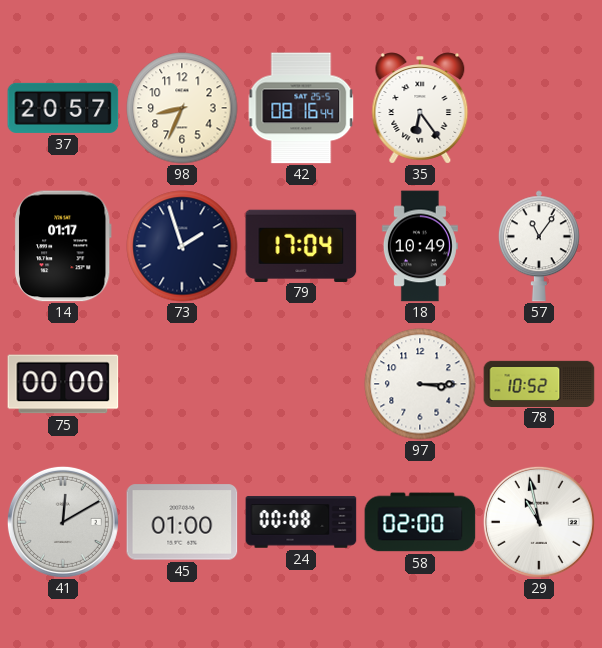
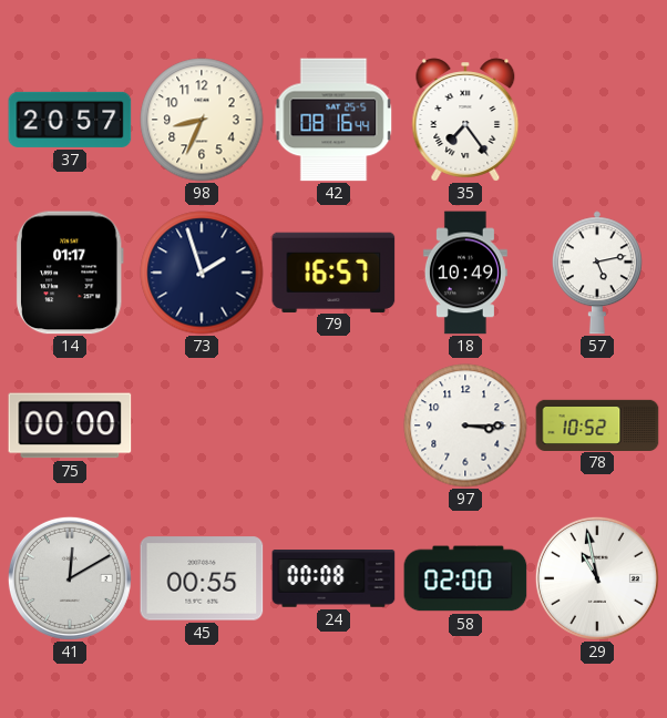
35: 6:24 -> 7:24
79: 17:04 -> 16:57
57: 11:06 -> 5:13
45: 01:00 -> 00:55
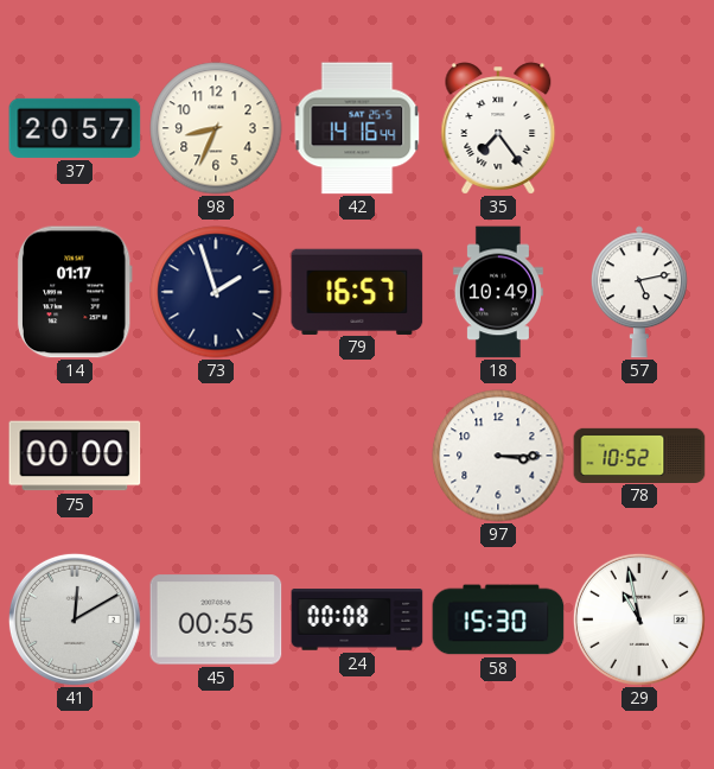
42: 08:16 -> 14:16
58: 02:00 -> 15:30
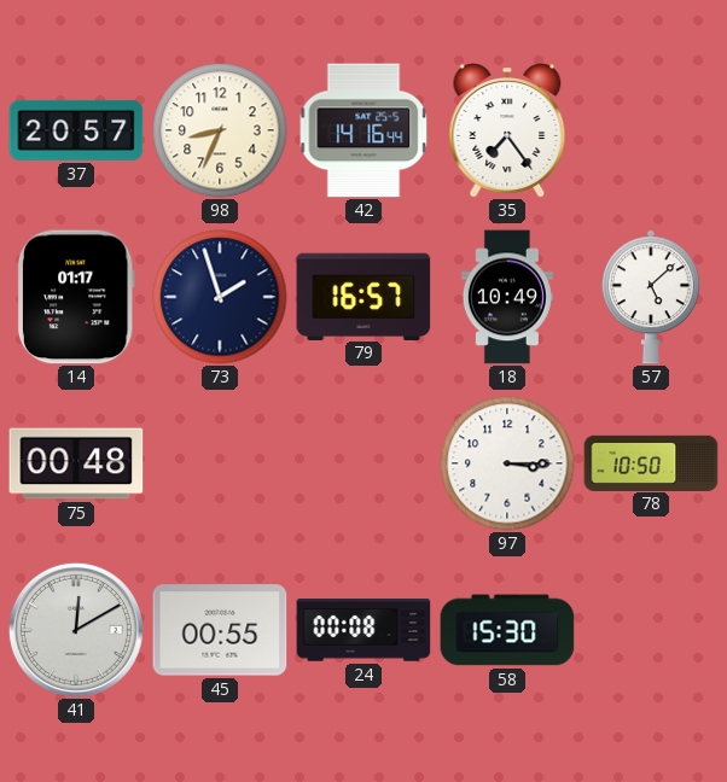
57: 5:13 -> 5:08
75: 00:00 -> 00:48
78: 10:52 -> 10:50
29: 10:58 -> none
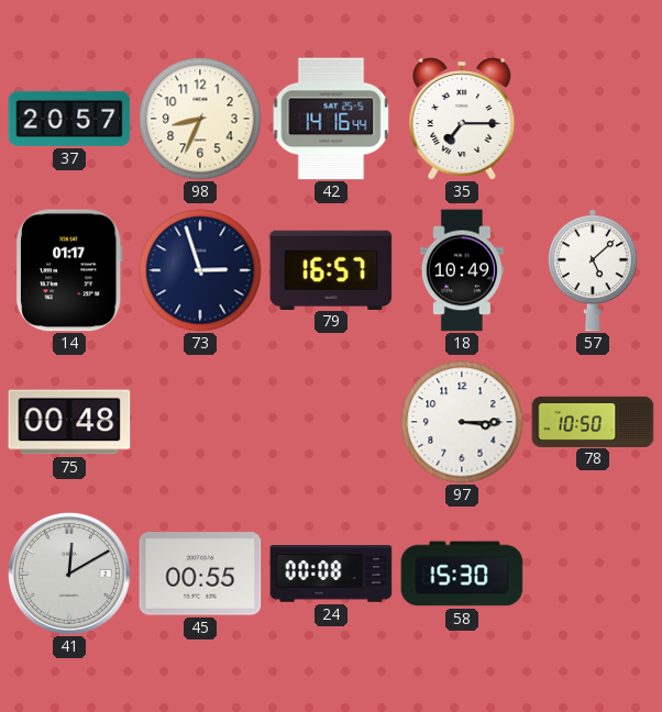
35: 7:24 -> 7:15
73: 1:57 -> 2:57
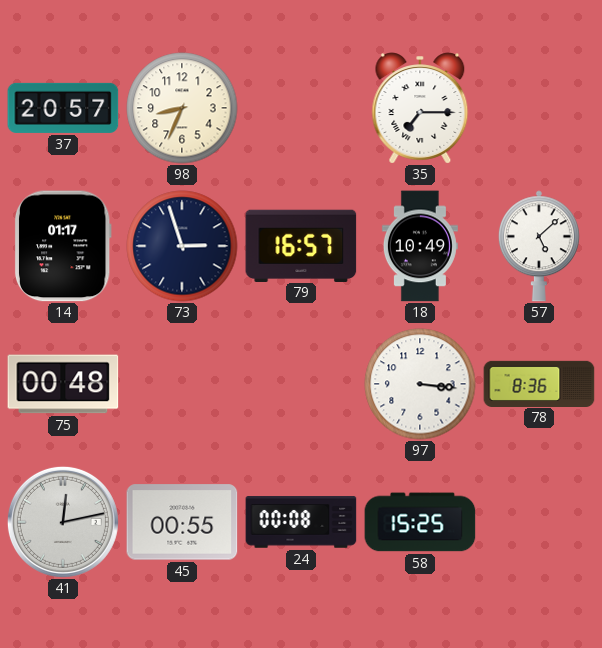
42: 14:16 -> none
97: 3:15 -> 3:16
78: 10:50 -> 8:36
41: 12:10 -> 12:13
58: 15:30 -> 15:25
